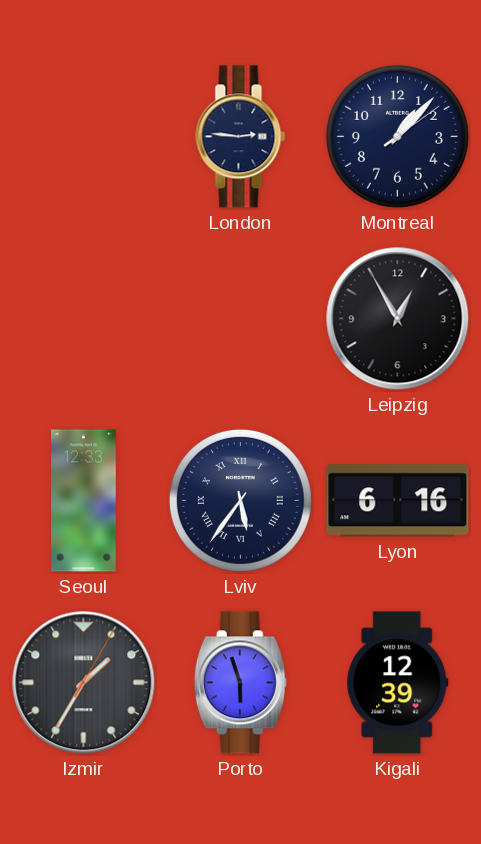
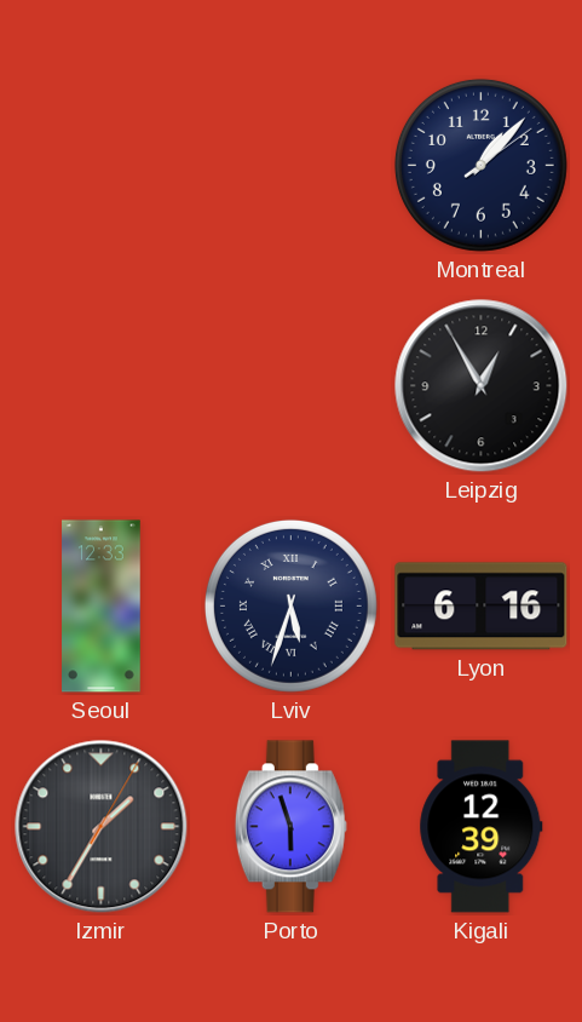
London: 2:46 -> none
Lviv: 5:36 -> 5:33
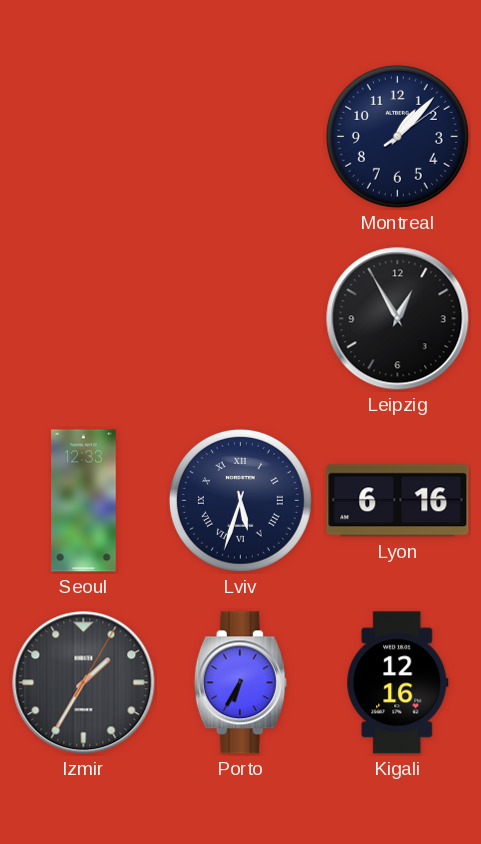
Porto: 5:57 -> 6:35
Kigali: 12:39 -> 12:16
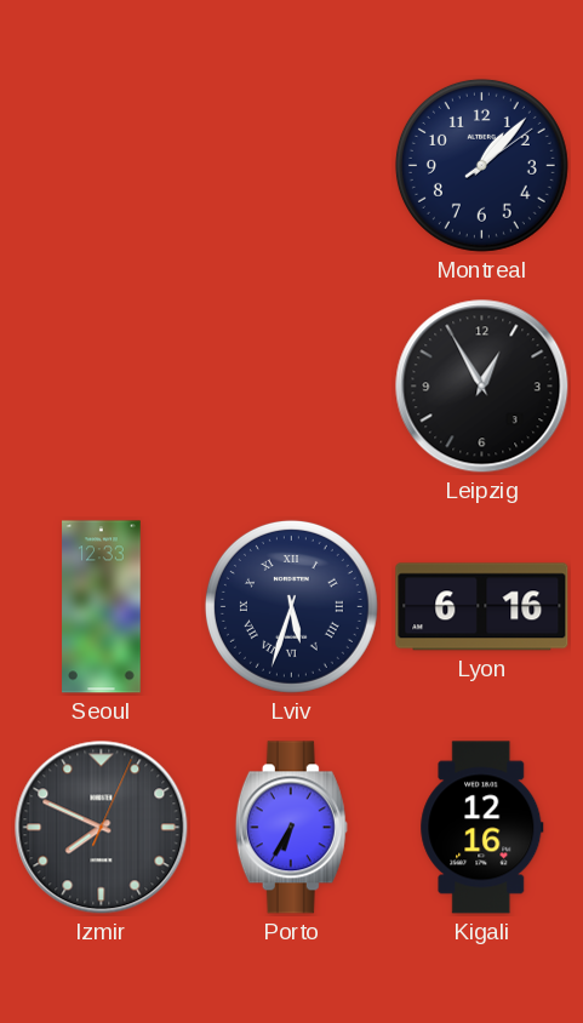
Izmir: 1:35 -> 7:49
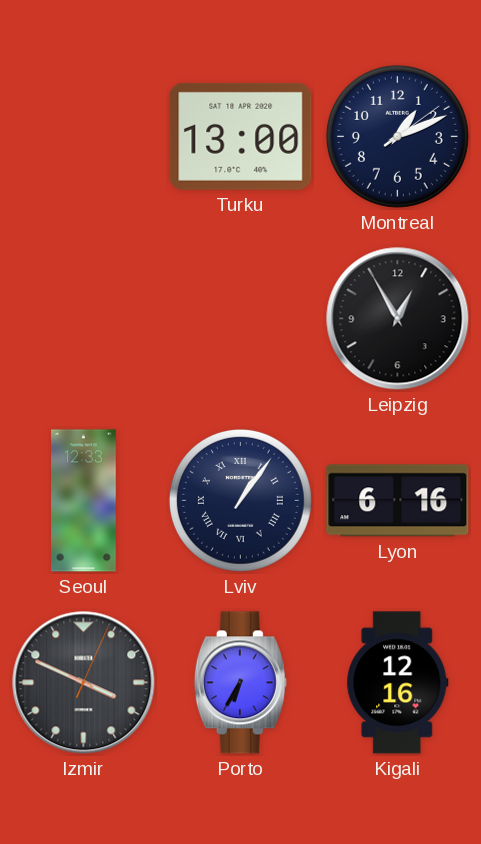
Turku: none -> 13:00
Montreal: 1:07 -> 1:11
Lviv: 5:33 -> 1:06
Izmir: 7:49 -> 3:49
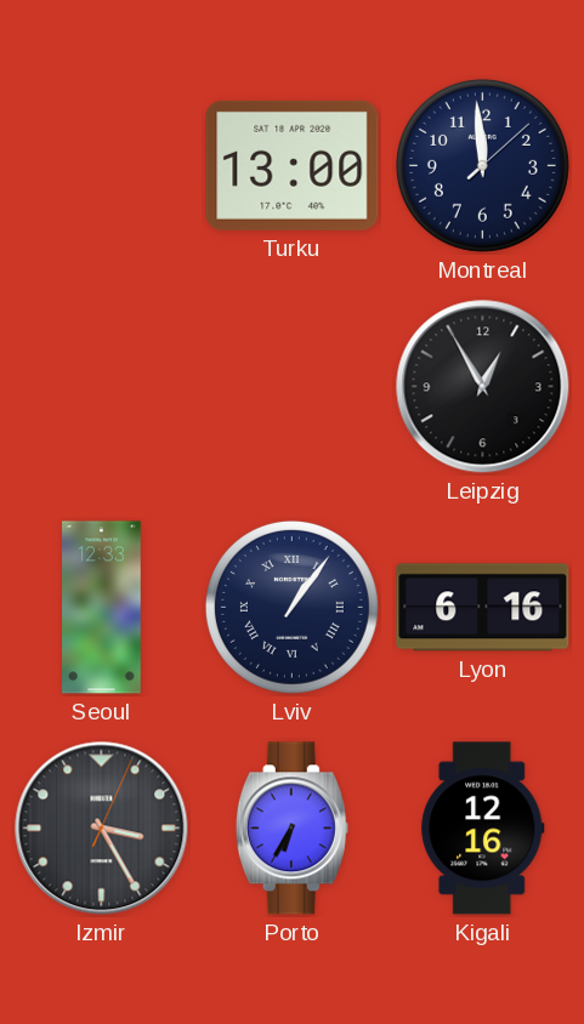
Montreal: 1:11 -> 11:59
Izmir: 3:49 -> 3:25
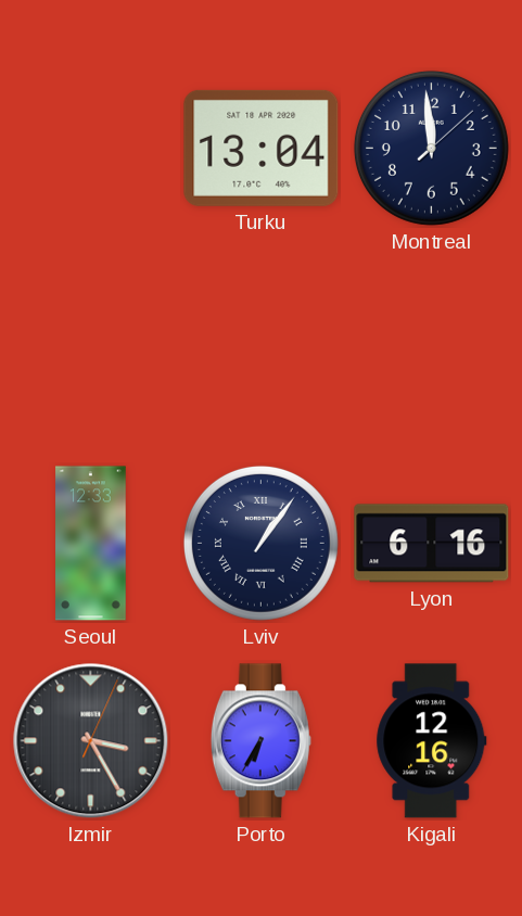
Turku: 13:00 -> 13:04
Leipzig: 12:55 -> none
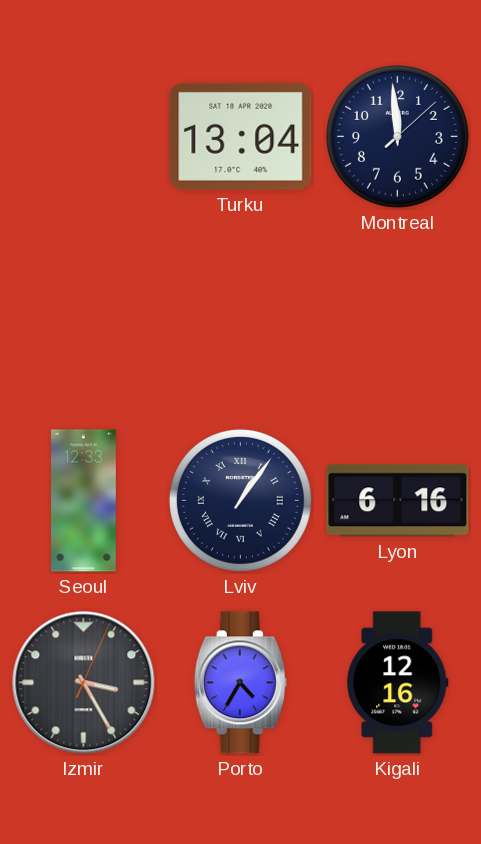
Porto: 6:35 -> 4:35
